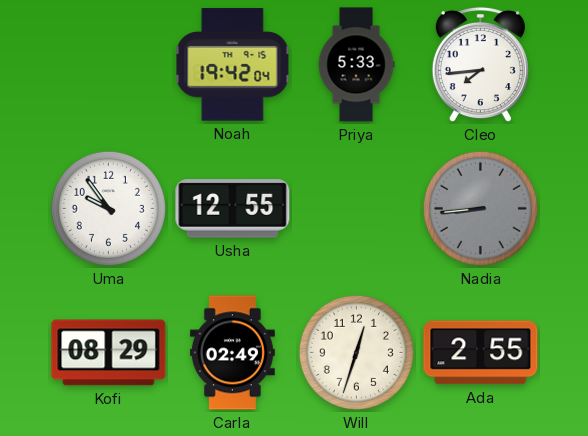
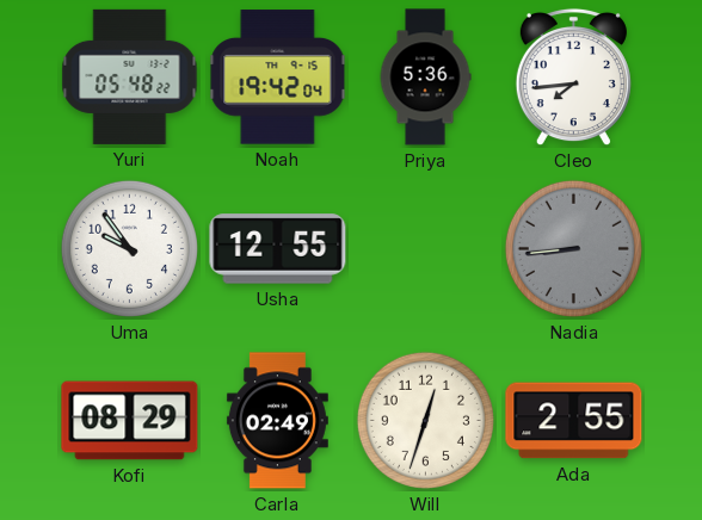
Yuri: none -> 05:48
Priya: 5:33 -> 5:36
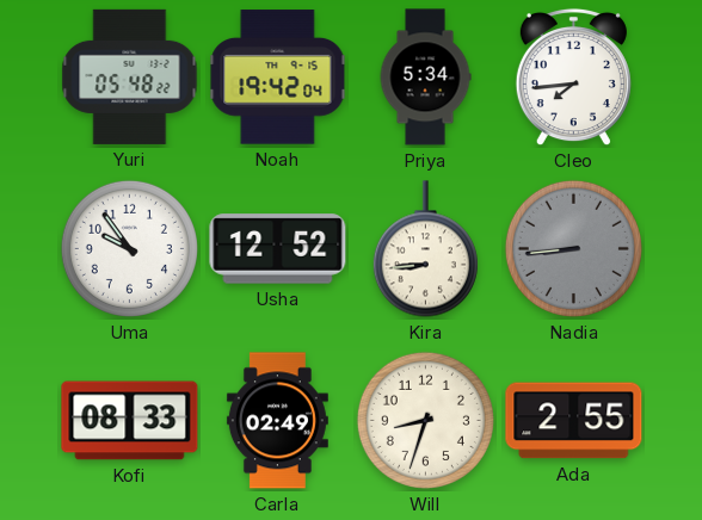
Priya: 5:36 -> 5:34
Usha: 12:55 -> 12:52
Kira: none -> 8:44
Kofi: 08:29 -> 08:33
Will: 12:33 -> 8:33
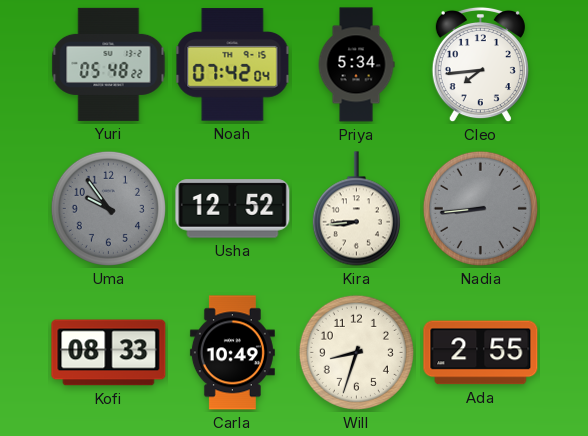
Noah: 19:42 -> 07:42
Uma dial: white -> grey
Carla: 02:49 -> 10:49
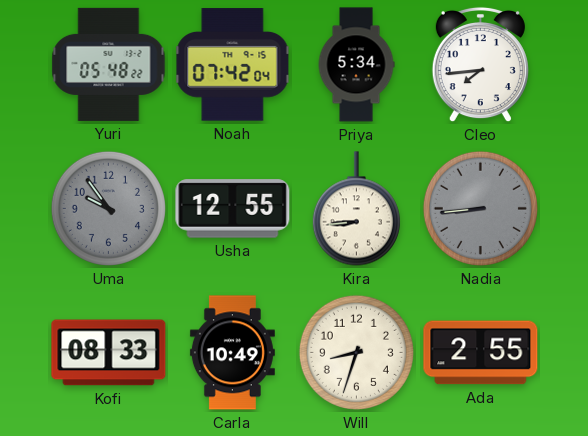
Usha: 12:52 -> 12:55
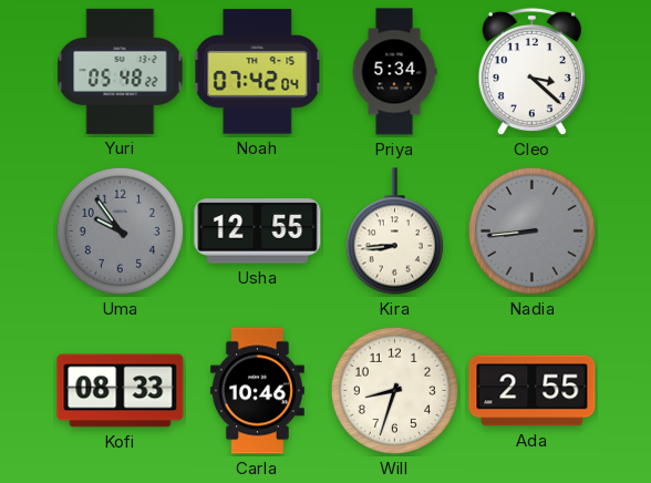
Cleo: 7:44 -> 3:22
Carla: 10:49 -> 10:46
